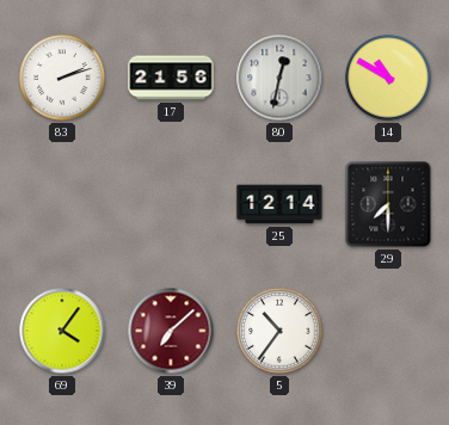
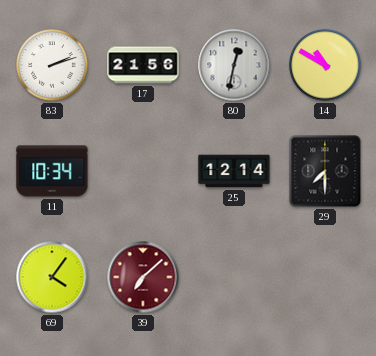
11: none -> 10:34
5: 10:36 -> none
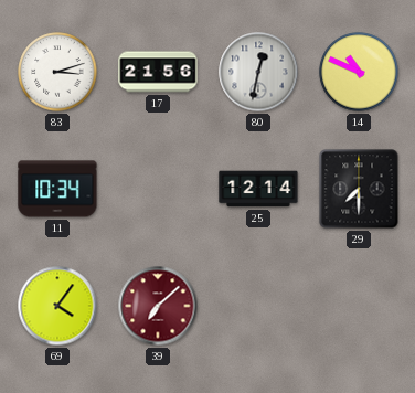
83: 2:12 -> 3:12
14: 10:50 -> 10:49
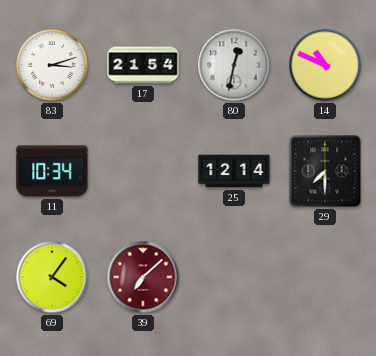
17: 21:56 -> 21:54
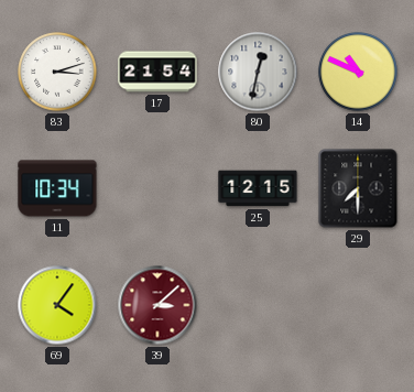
25: 12:14 -> 12:15
39: 7:08 -> 3:08
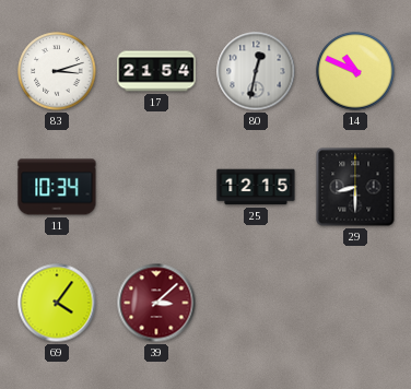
29: 7:30 -> 8:30
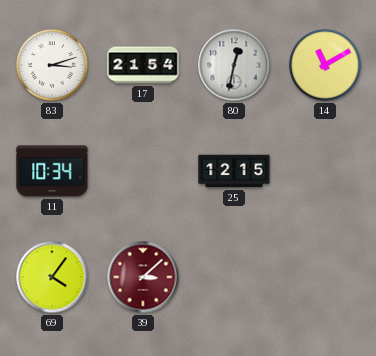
14: 10:49 -> 11:10
29: 8:30 -> none
